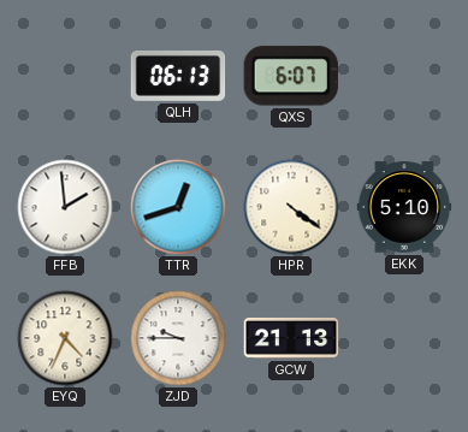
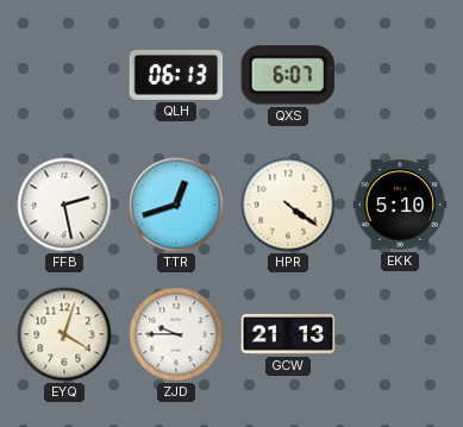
FFB: 1:59 -> 2:28
EYQ: 4:34 -> 4:03
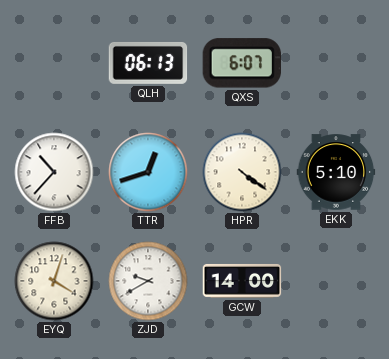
FFB: 2:28 -> 10:37
ZJD: 9:45 -> 9:40
GCW: 21:13 -> 14:00
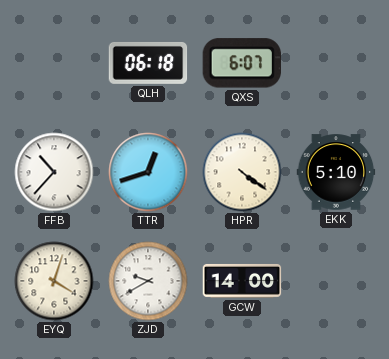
QLH: 06:13 -> 06:18
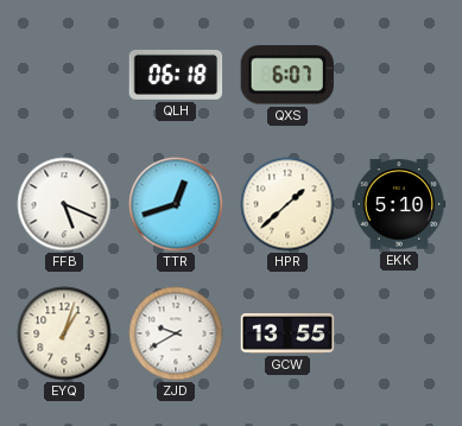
FFB: 10:37 -> 5:19
HPR: 4:21 -> 1:38
EYQ: 4:03 -> 1:03
GCW: 14:00 -> 13:55
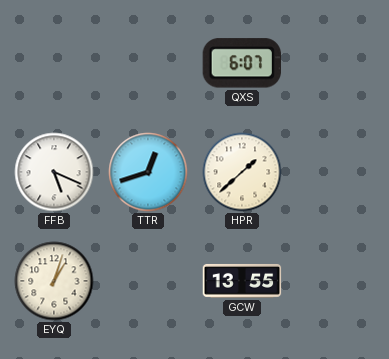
QLH: 06:18 -> none
EKK: 5:10 -> none
ZJD: 9:40 -> none
